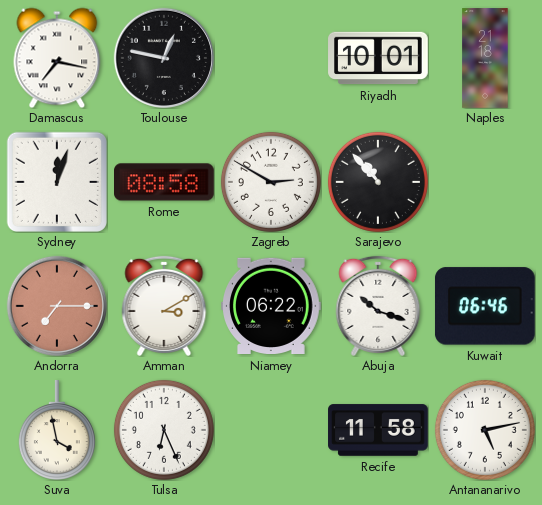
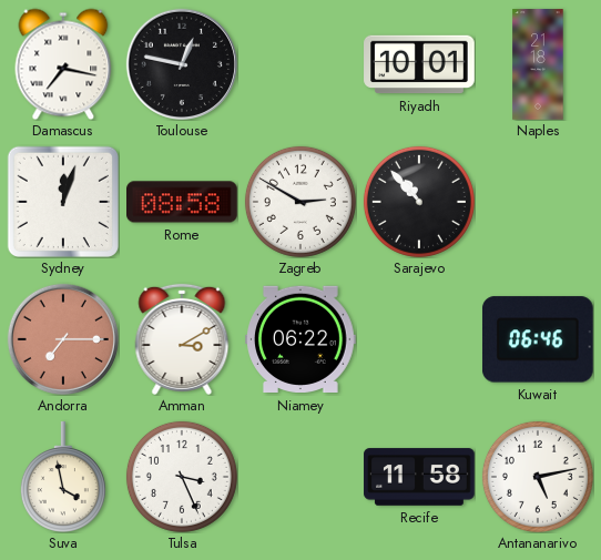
Abuja: 10:18 -> none
Tulsa: 6:26 -> 3:26
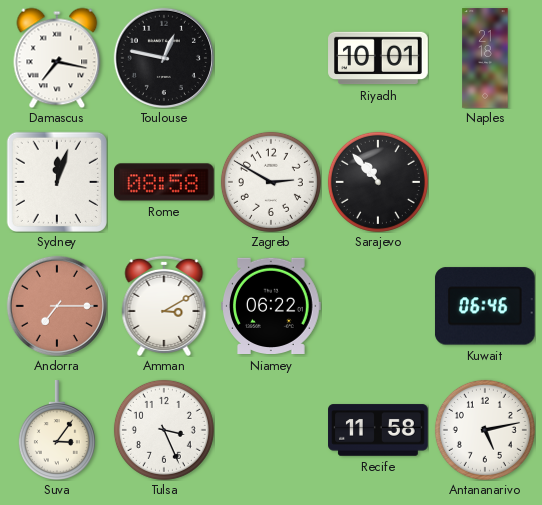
Suva: 3:58 -> 3:06
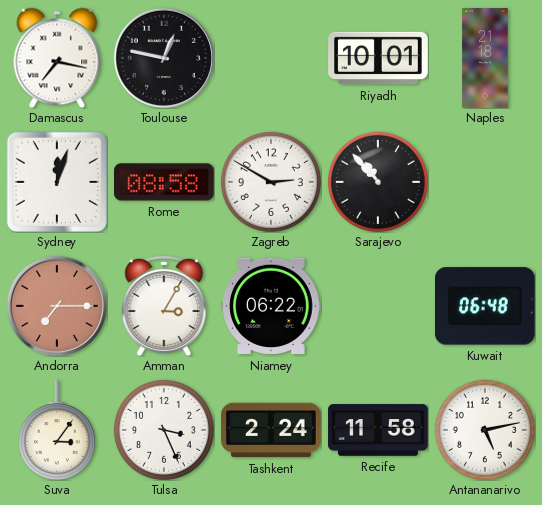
Amman: 3:10 -> 3:05
Kuwait: 06:46 -> 06:48
Tashkent: none -> 2:24
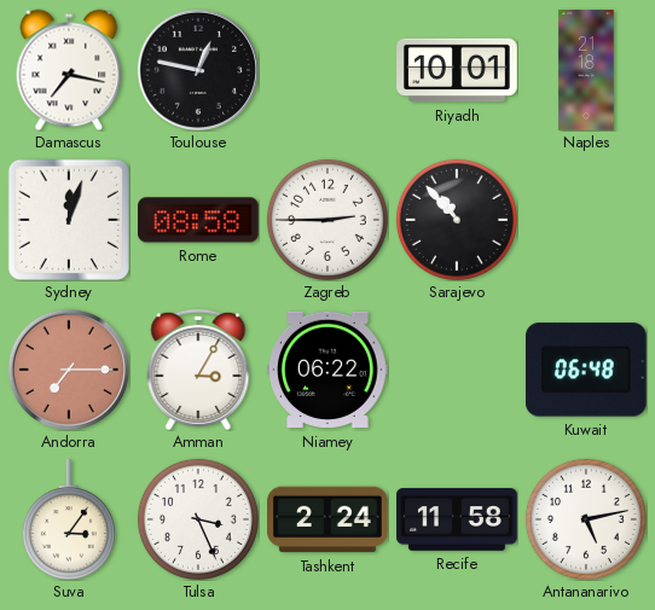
Zagreb: 2:50 -> 2:45
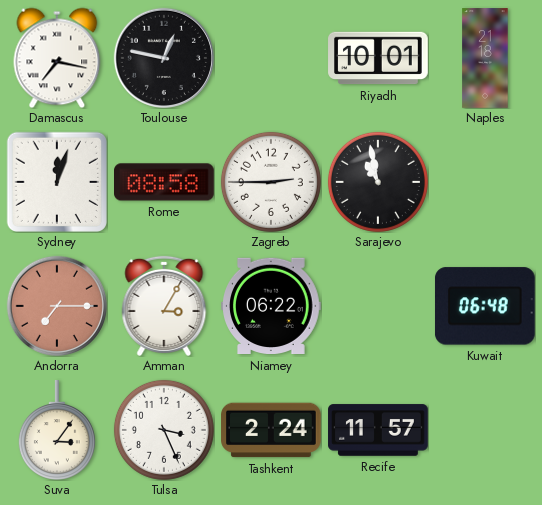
Sarajevo: 10:53 -> 10:58
Recife: 11:58 -> 11:57
Antananarivo: 5:13 -> none
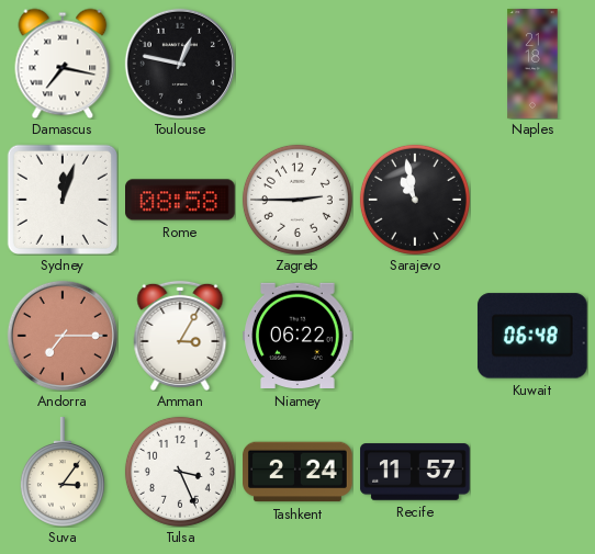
Riyadh: 10:01 -> none
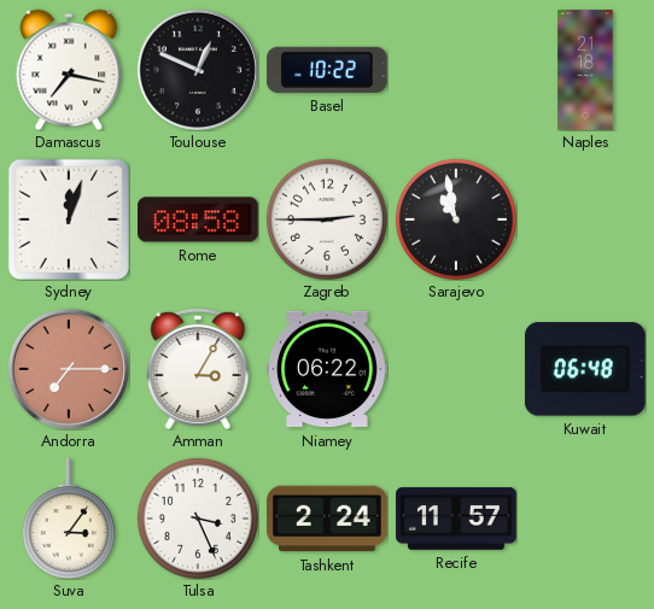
Toulouse: 12:47 -> 12:49
Basel: none -> 10:22
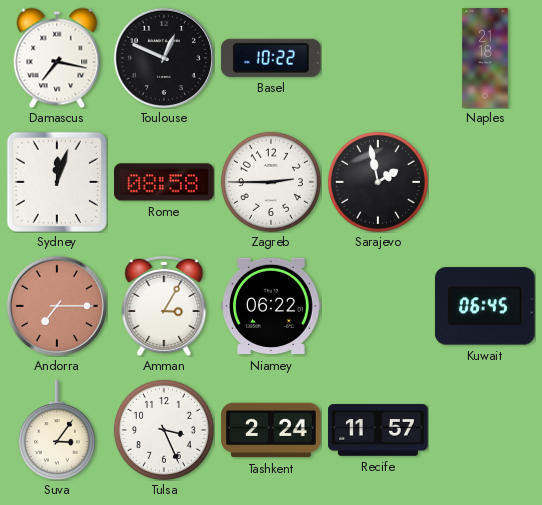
Sarajevo: 10:58 -> 1:58
Kuwait: 06:48 -> 06:45
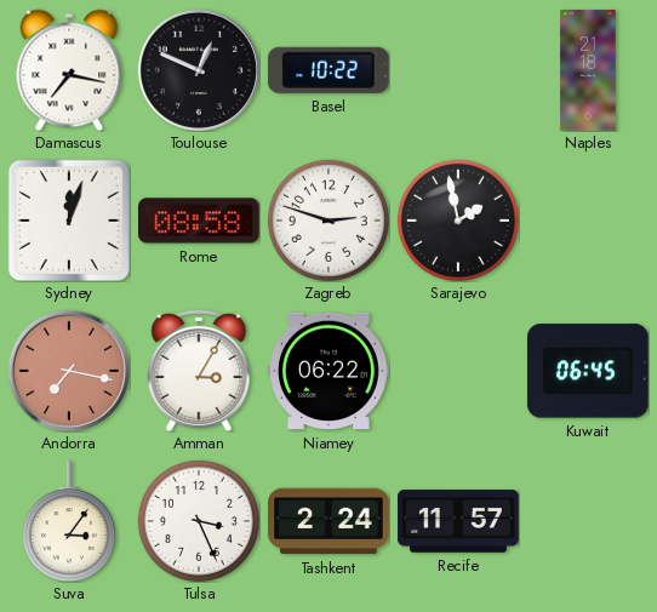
Zagreb: 2:45 -> 2:48
Andorra: 7:15 -> 7:17
